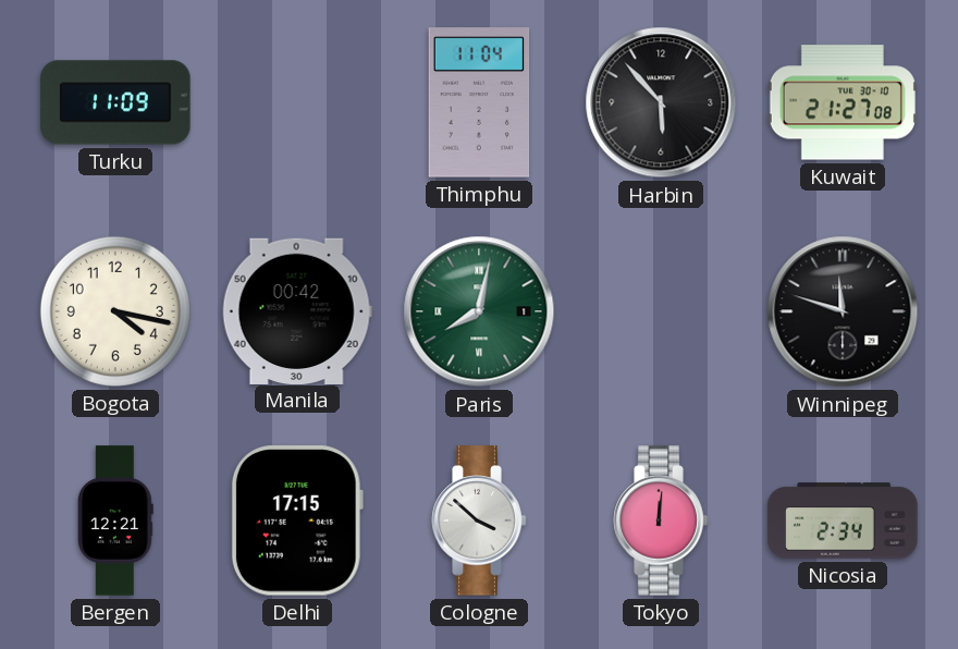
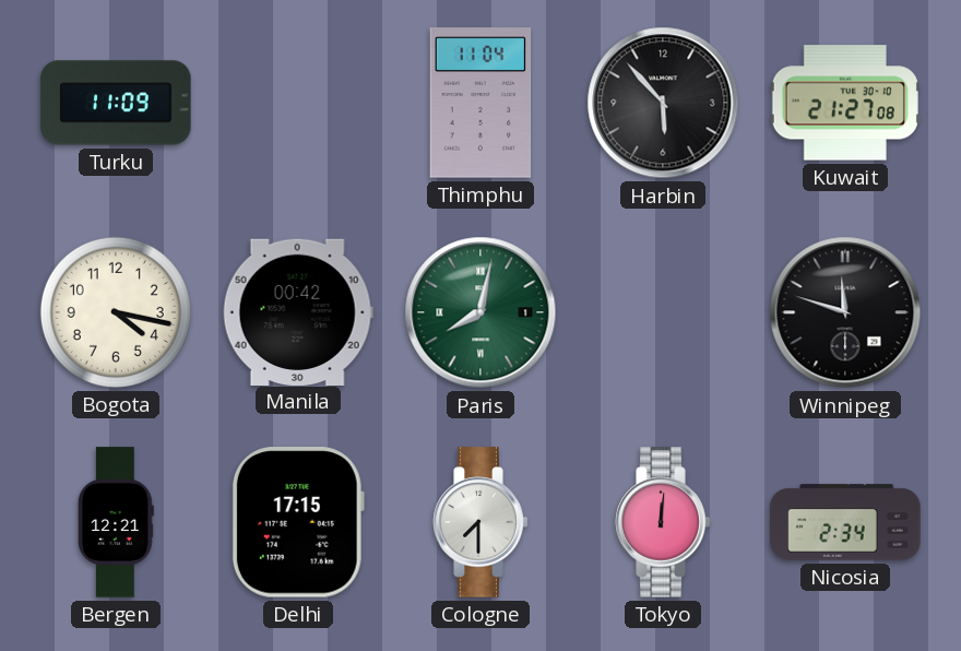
Cologne: 3:52 -> 7:30
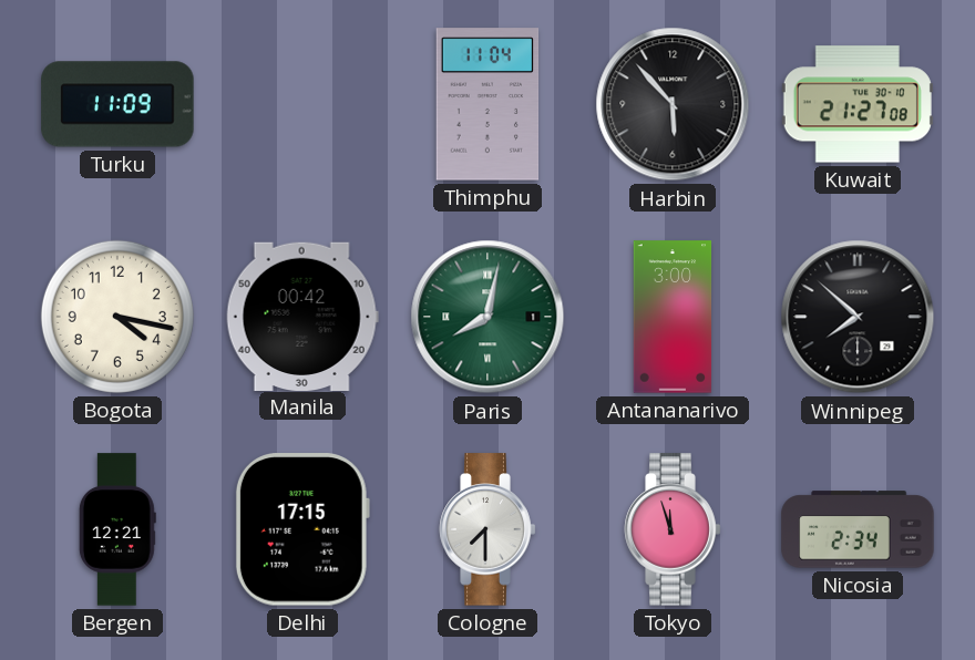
Antananarivo: none -> 3:00
Winnipeg: 11:48 -> 7:52
Tokyo: 12:01 -> 11:57
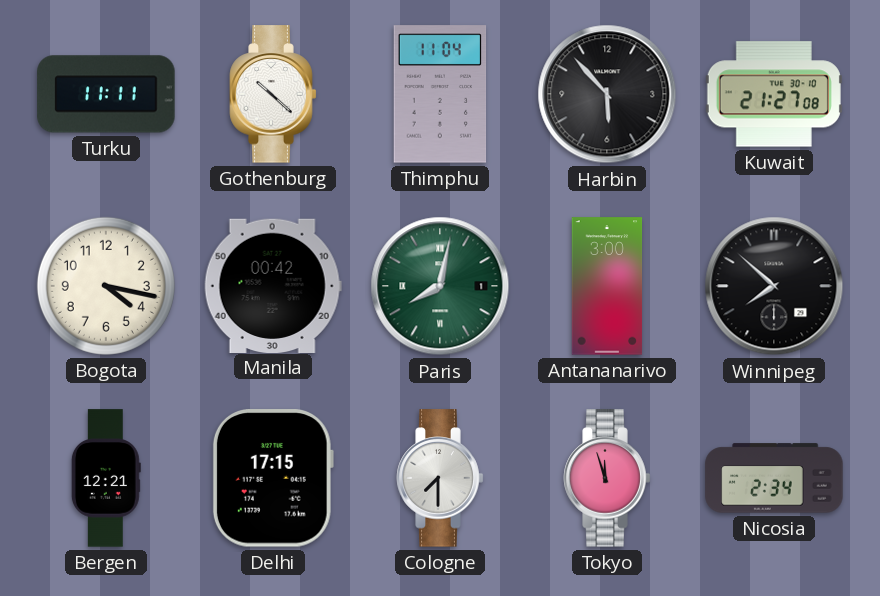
Turku: 11:09 -> 11:11
Gothenburg: none -> 10:22
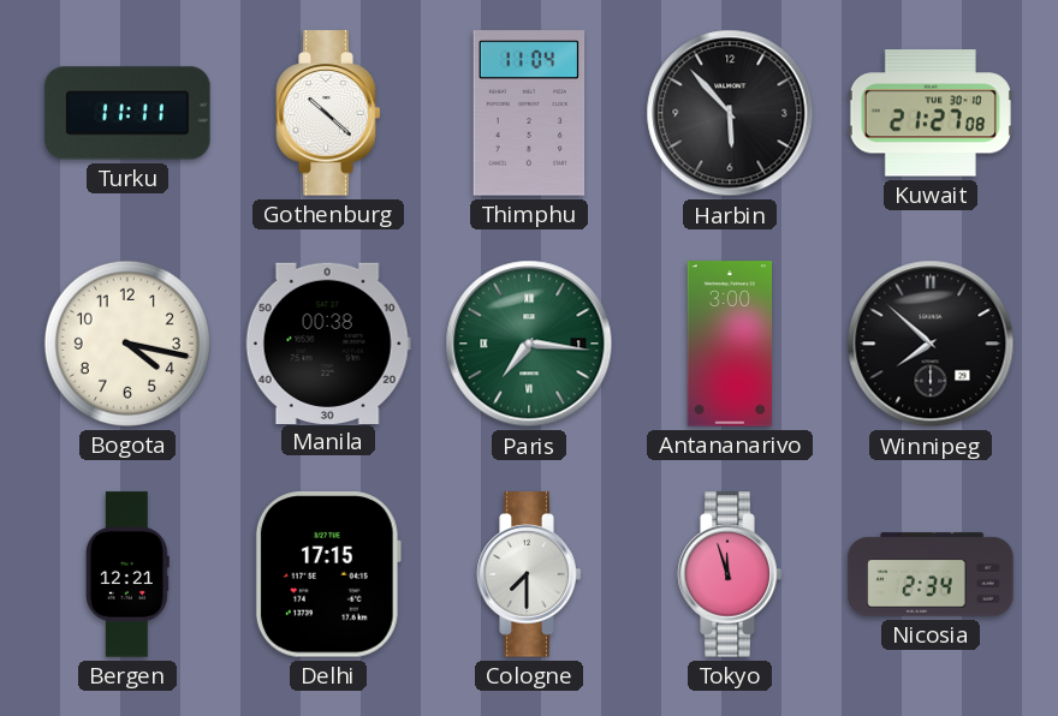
Manila: 00:42 -> 00:38
Paris: 8:02 -> 7:16
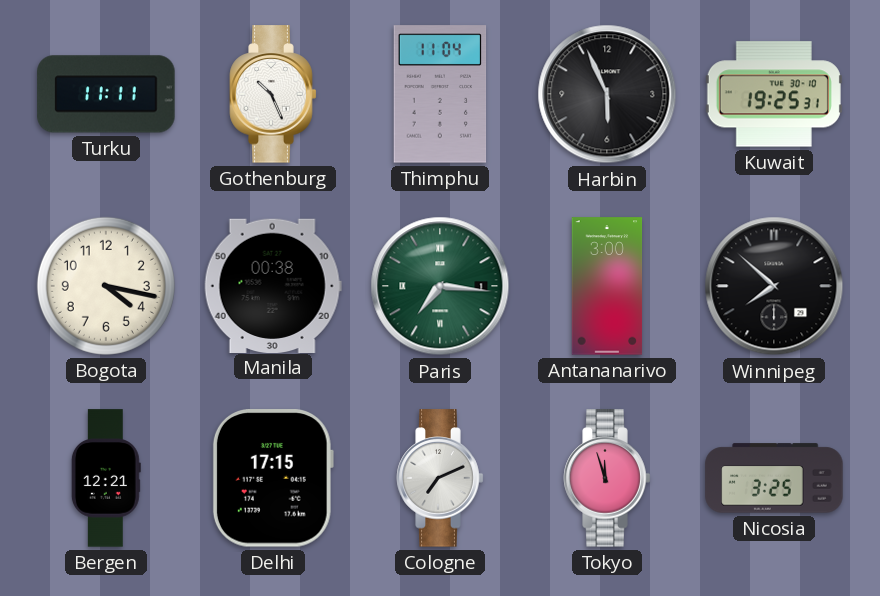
Gothenburg: 10:22 -> 10:26
Harbin: 5:53 -> 5:56
Kuwait: 21:27 -> 19:25
Cologne: 7:30 -> 7:11
Nicosia: 2:34 -> 3:25
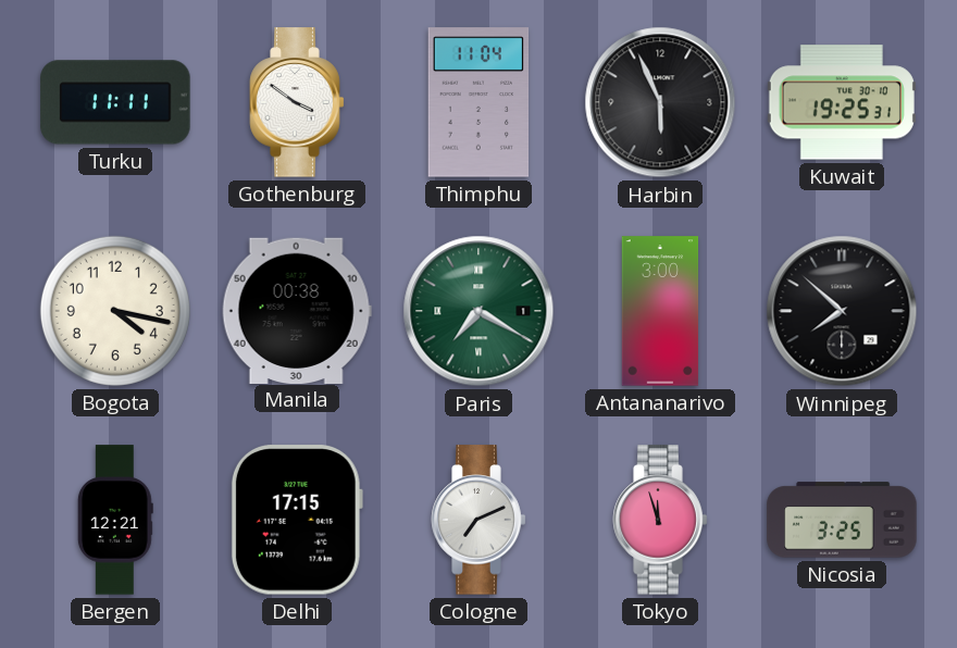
Gothenburg: 10:26 -> 3:51
Paris: 7:16 -> 7:20
